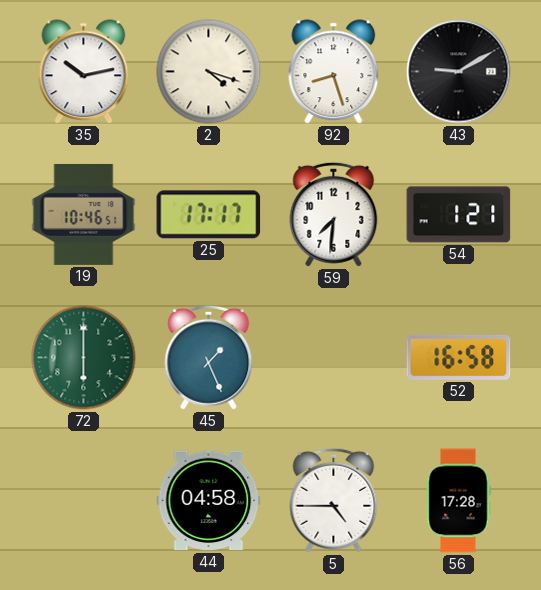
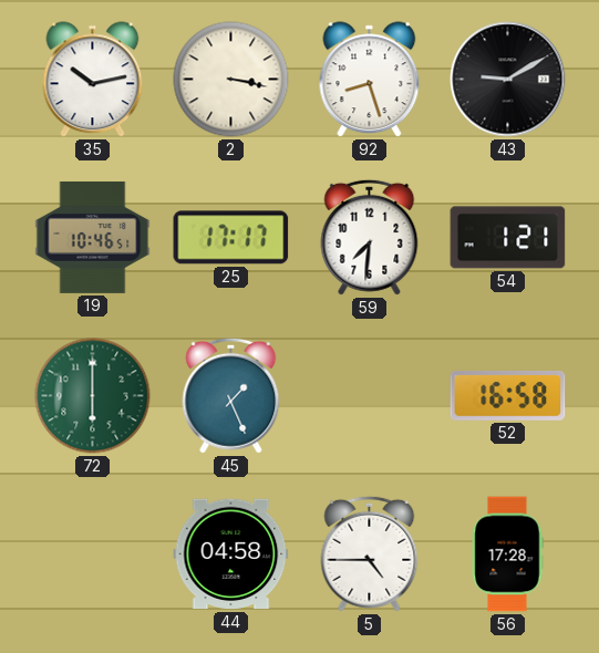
2: 4:18 -> 3:17
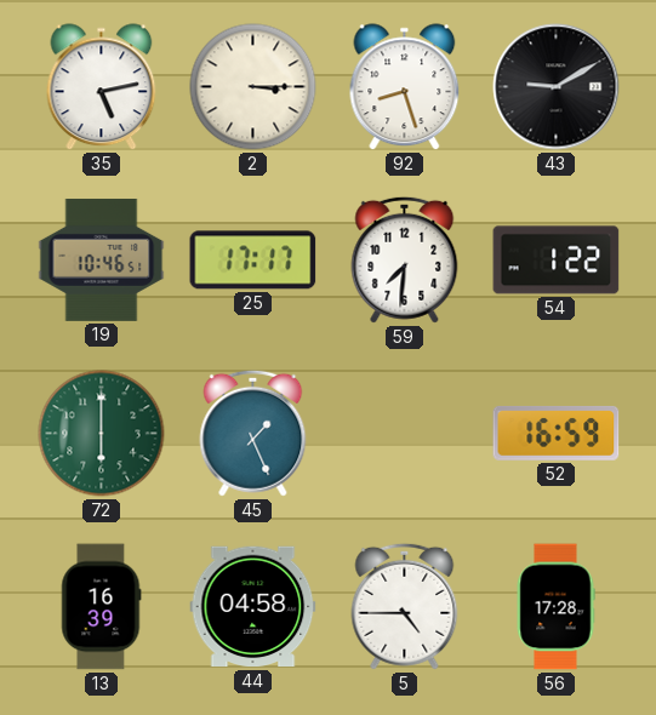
35: 10:13 -> 5:13
2: 3:17 -> 3:15
54: 1:21 -> 1:22
52: 16:58 -> 16:59
13: none -> 16:39
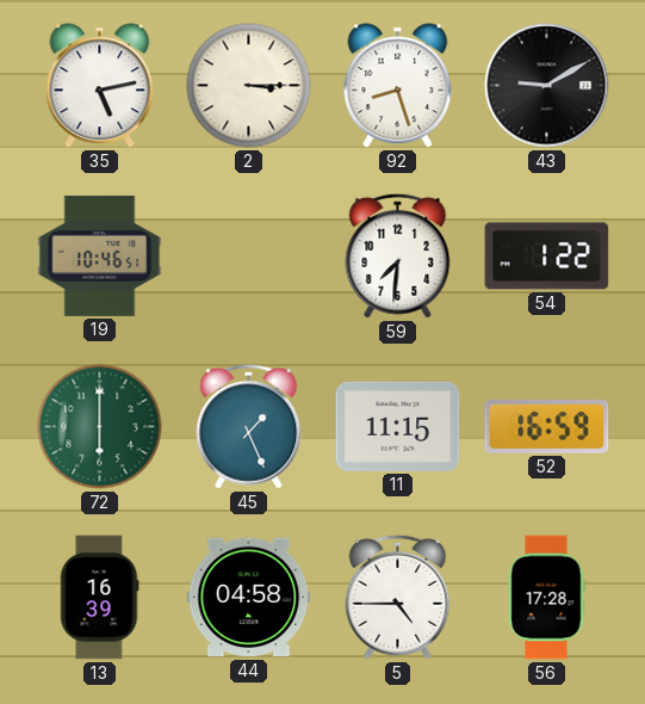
25: 17:17 -> none
11: none -> 11:15
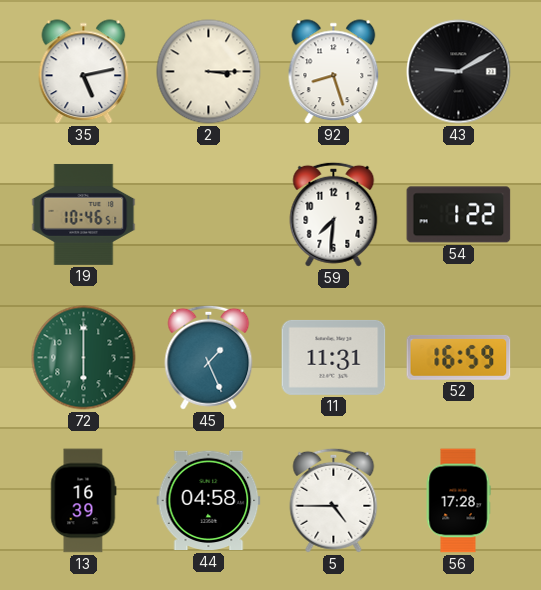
11: 11:15 -> 11:31
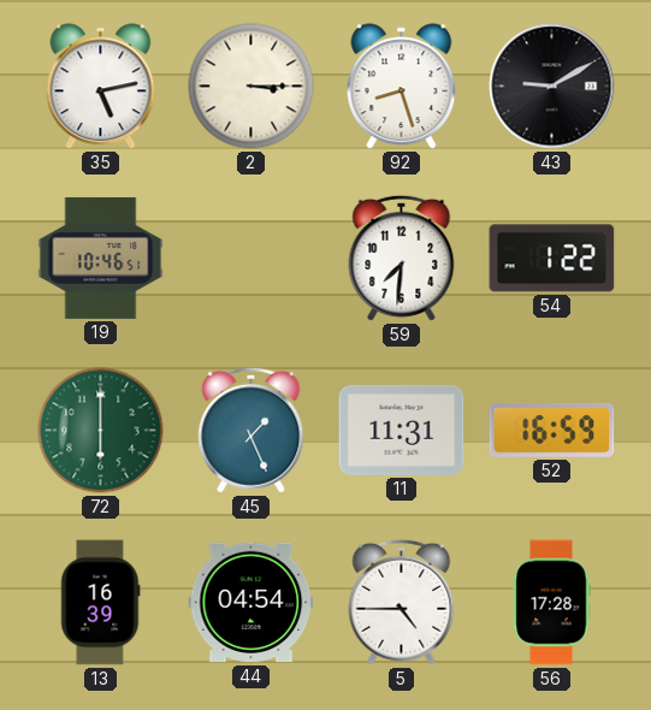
44: 04:58 -> 04:54
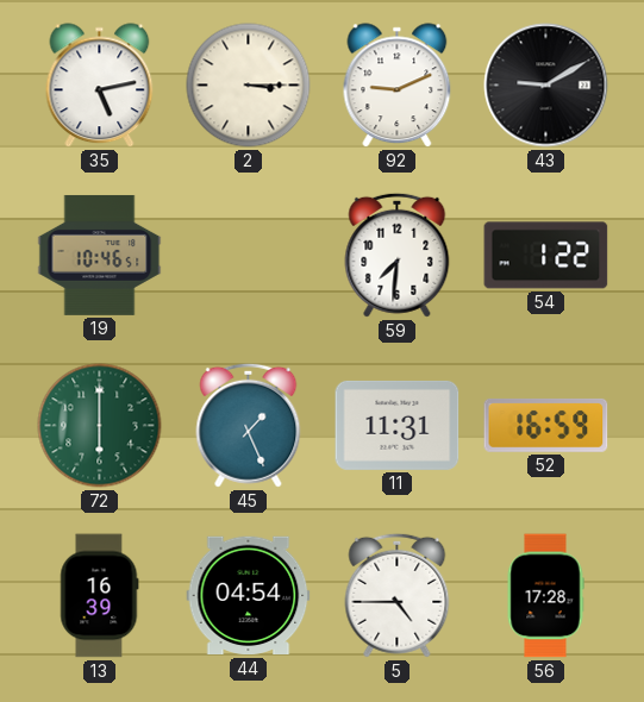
92: 8:27 -> 9:11
